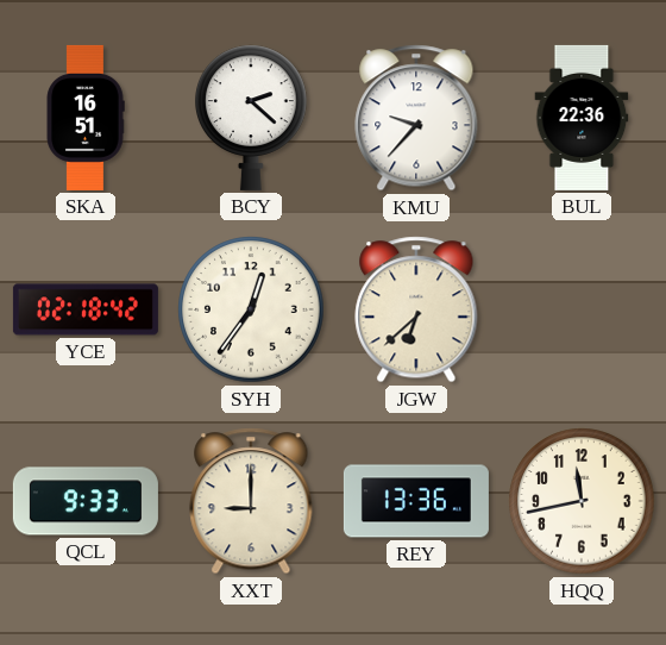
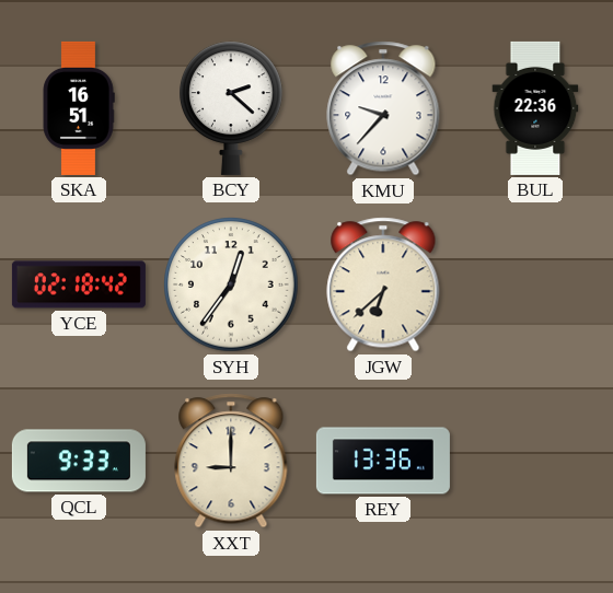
HQQ: 11:43 -> none
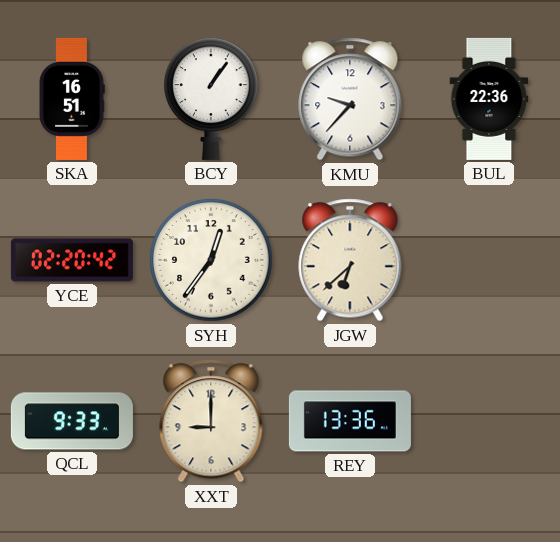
BCY: 2:22 -> 1:06
YCE: 02:18 -> 02:20
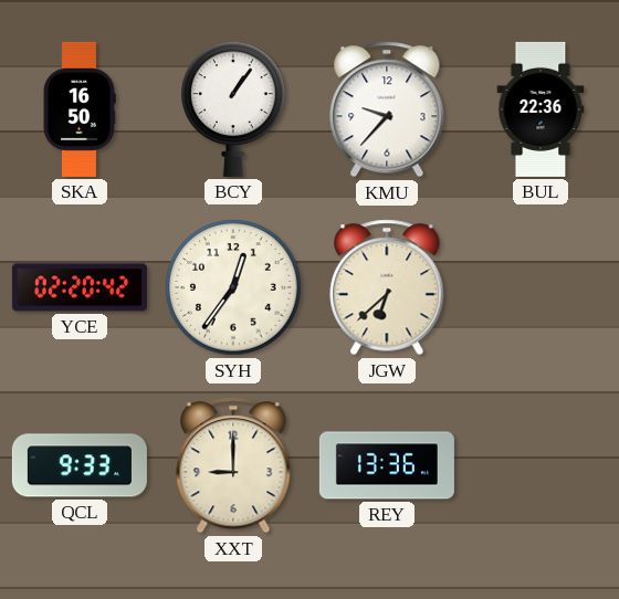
SKA: 16:51 -> 16:50
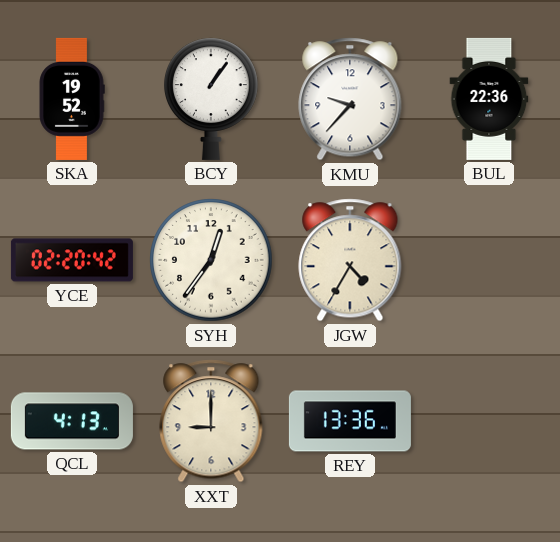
SKA: 16:50 -> 19:52
JGW: 6:38 -> 4:35
QCL: 9:33 -> 4:13
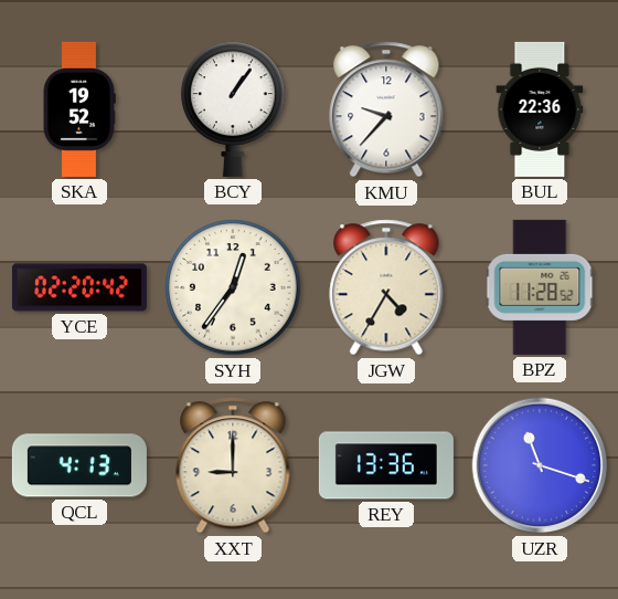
BPZ: none -> 11:28
UZR: none -> 11:18
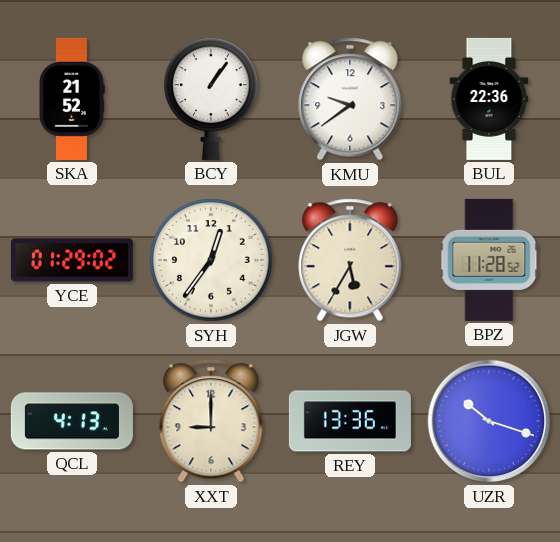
SKA: 19:52 -> 21:52
KMU: 9:37 -> 9:39
YCE: 02:20 -> 01:29
JGW: 4:35 -> 5:35
UZR: 11:18 -> 10:18
